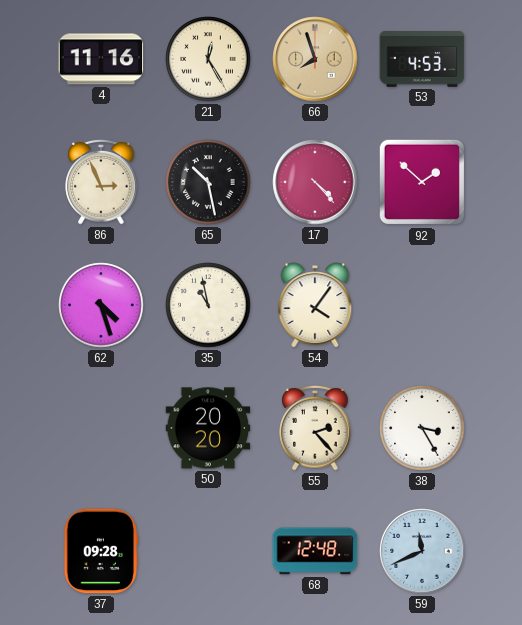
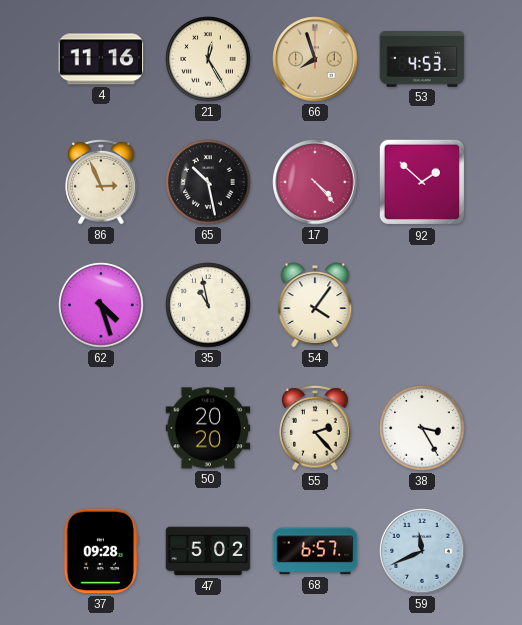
47: none -> 5:02
68: 12:48 -> 6:57
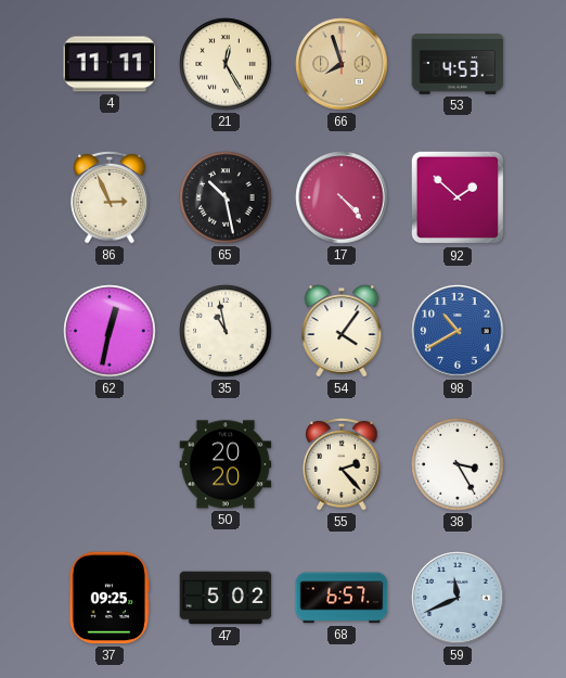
4: 11:16 -> 11:11
62: 4:27 -> 12:32
98: none -> 10:40
37: 09:28 -> 09:25
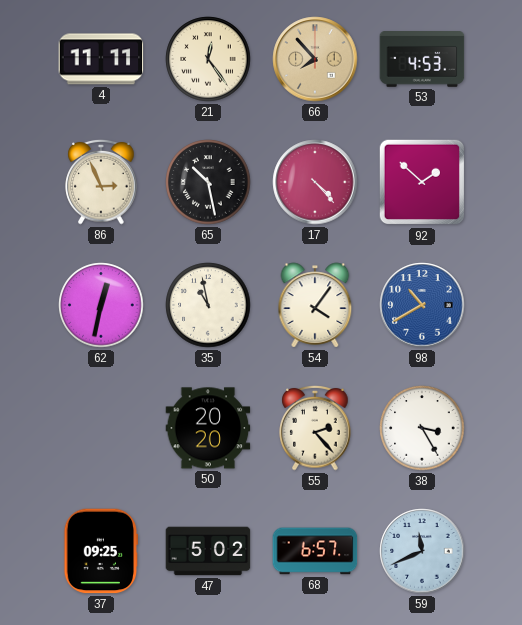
21: 12:25 -> 12:24
66: 7:57 -> 7:53
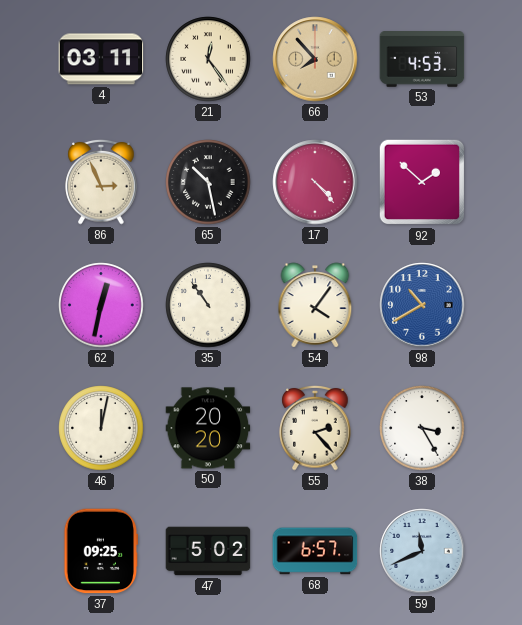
4: 11:11 -> 03:11
35: 10:58 -> 10:54
46: none -> 12:02
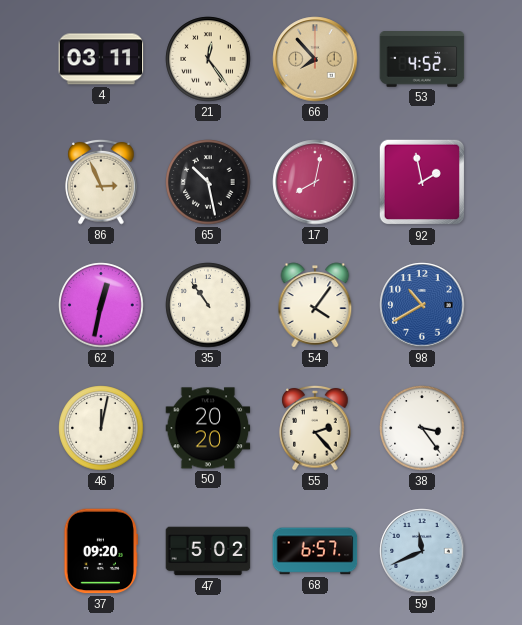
53: 4:53 -> 4:52
17: 4:23 -> 8:02
92: 1:52 -> 1:58
38: 3:25 -> 3:24
37: 09:25 -> 09:20
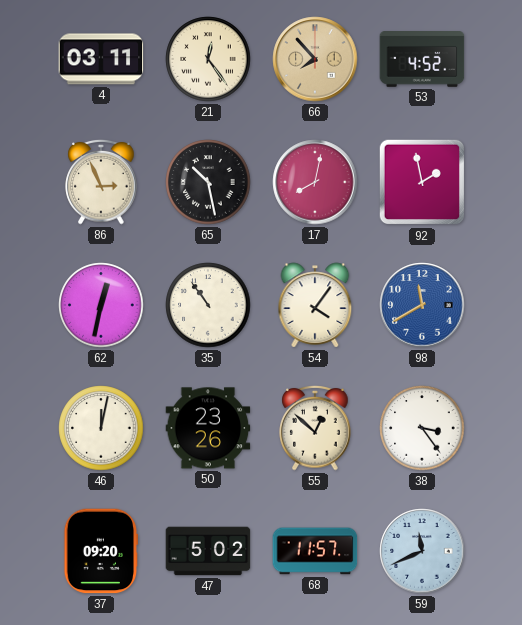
98: 10:40 -> 11:40
50: 20:20 -> 23:26
55: 2:23 -> 12:52
68: 6:57 -> 11:57
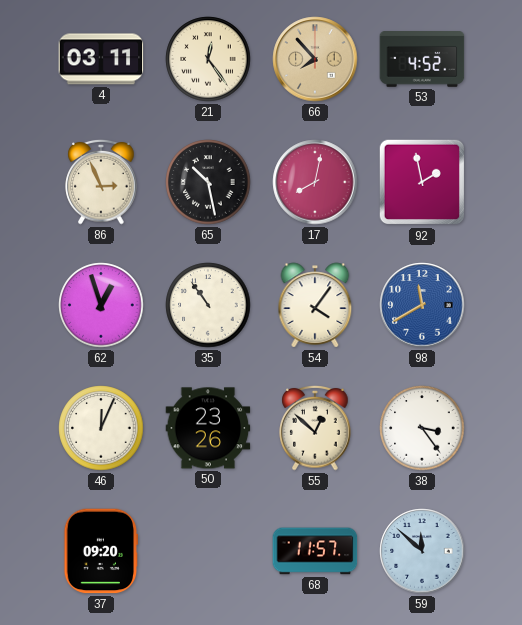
62: 12:32 -> 12:57
46: 12:02 -> 12:04
47: 5:02 -> none
59: 11:41 -> 11:52
